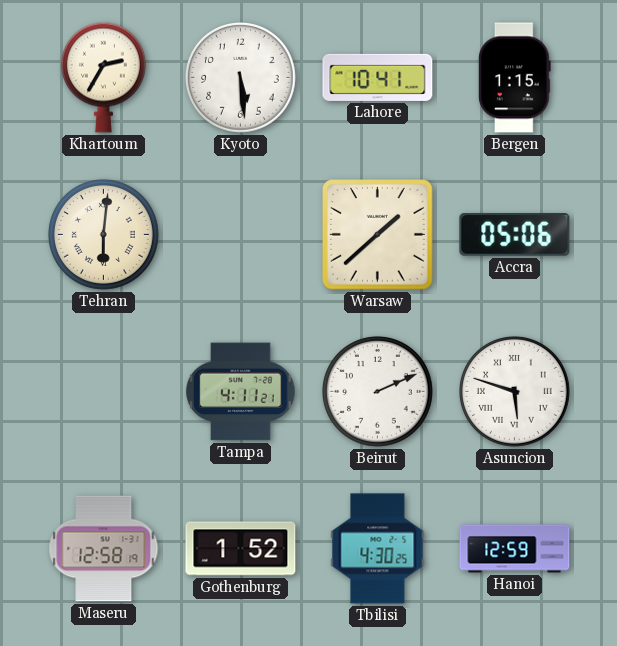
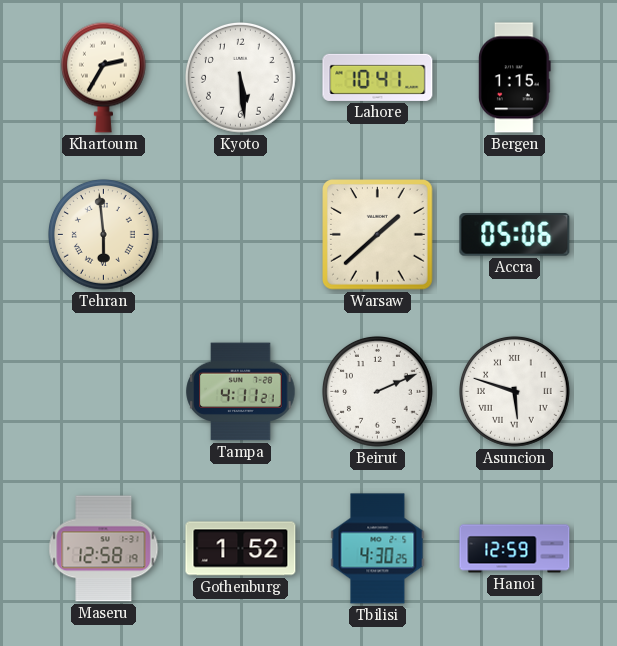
Tehran: 6:01 -> 5:59
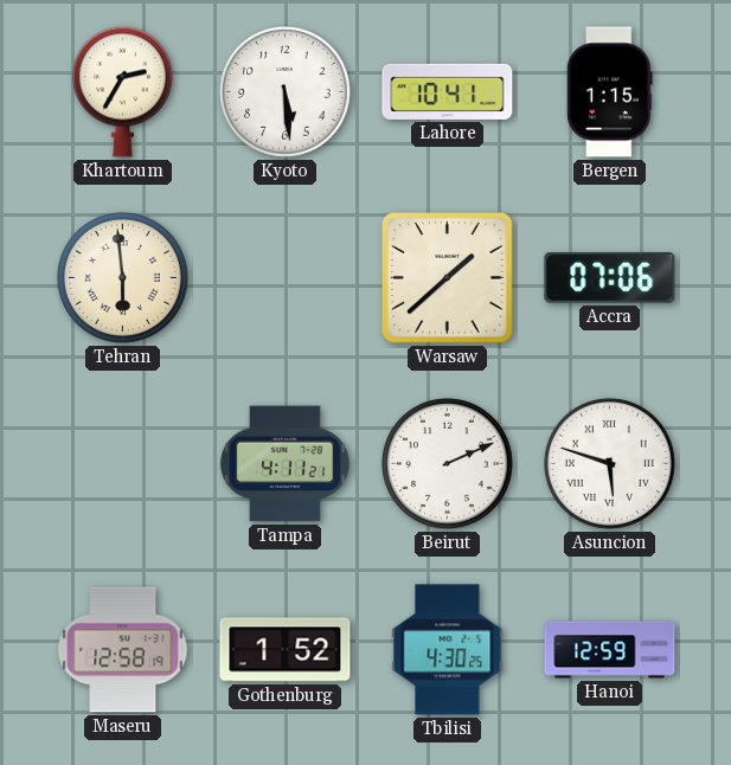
Accra: 05:06 -> 07:06
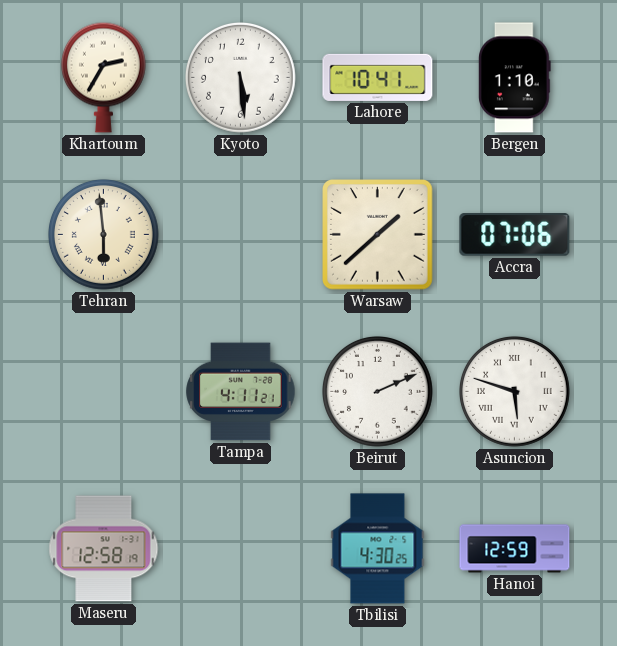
Bergen: 1:15 -> 1:10
Gothenburg: 1:52 -> none
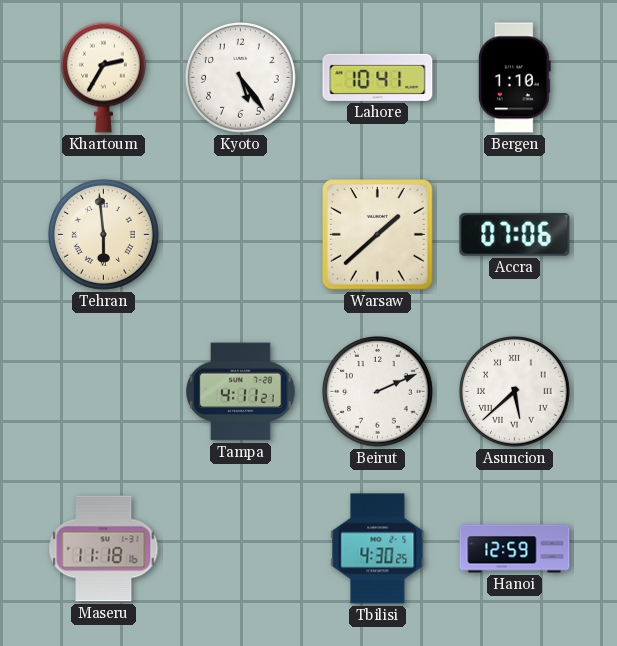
Kyoto: 5:29 -> 5:24
Asuncion: 5:48 -> 5:38
Maseru: 12:58 -> 11:18
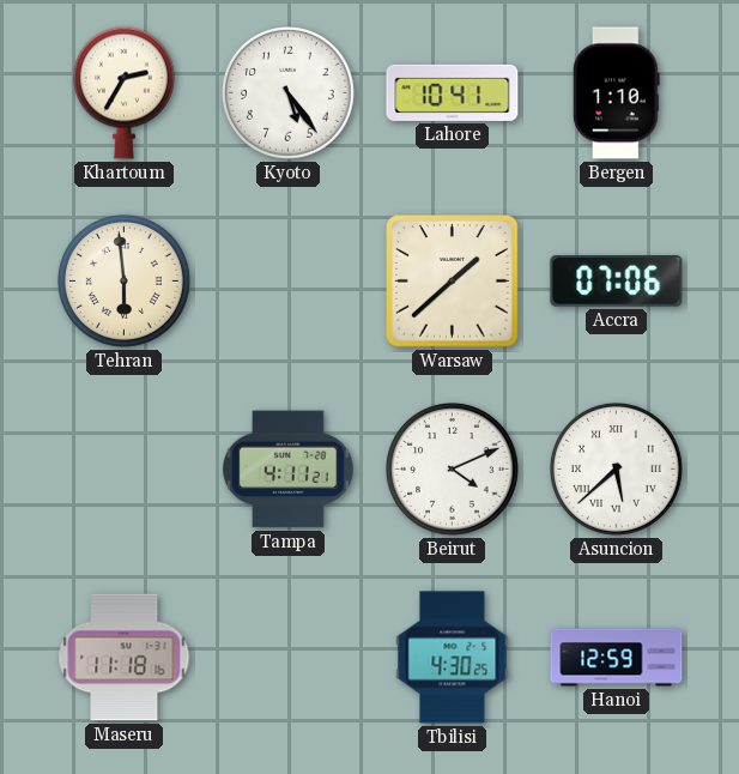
Beirut: 2:11 -> 4:11
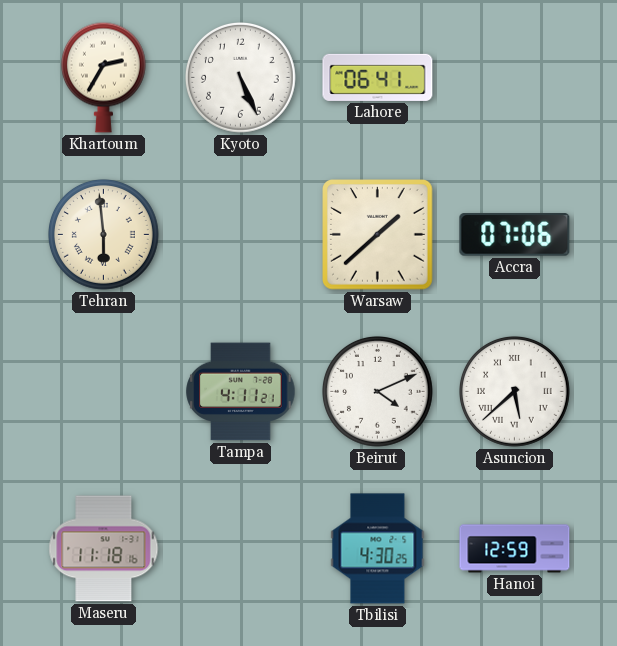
Kyoto: 5:24 -> 5:26
Lahore: 10:41 -> 06:41
Bergen: 1:10 -> none
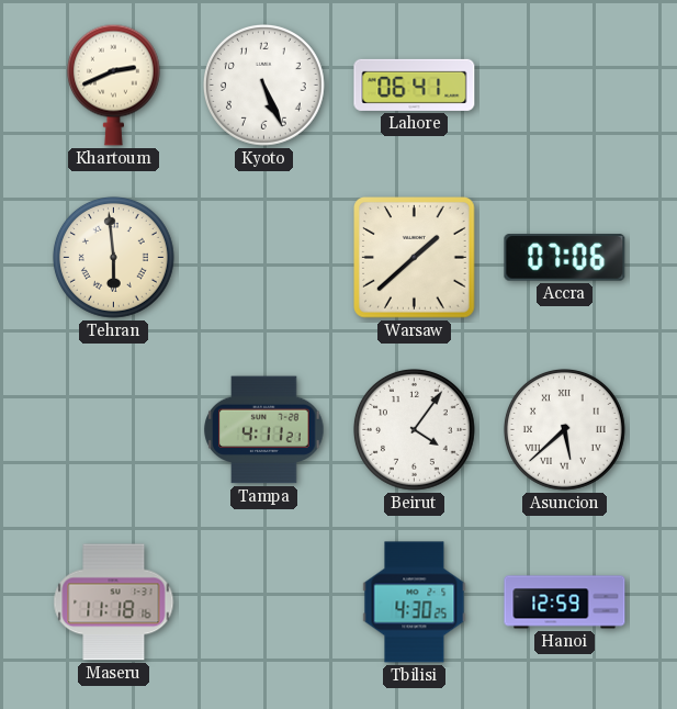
Khartoum: 2:35 -> 2:41
Beirut: 4:11 -> 4:06
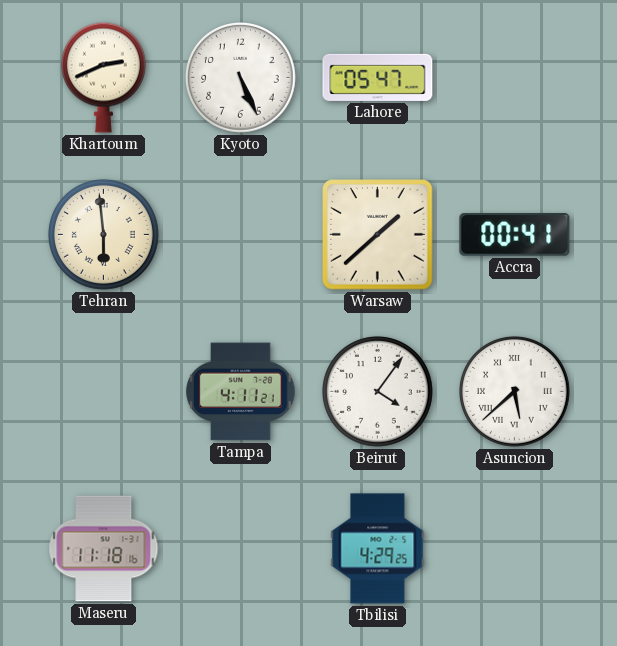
Lahore: 06:41 -> 05:47
Accra: 07:06 -> 00:41
Tbilisi: 4:30 -> 4:29
Hanoi: 12:59 -> none
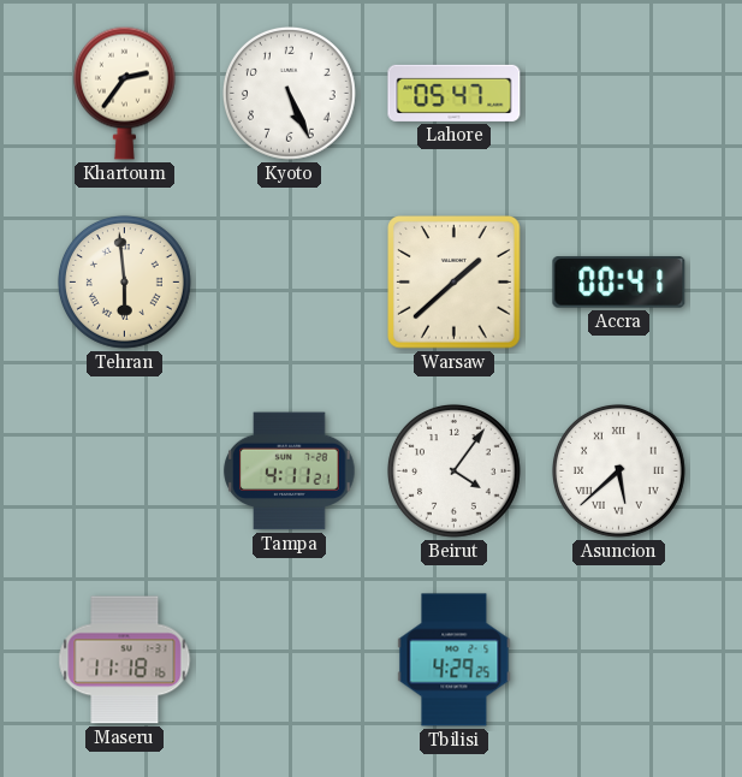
Khartoum: 2:41 -> 2:36
